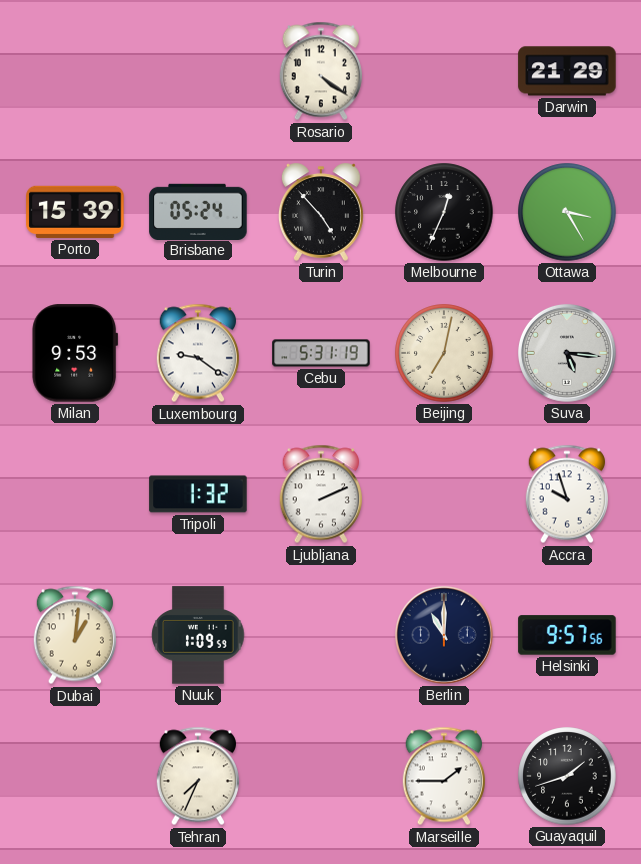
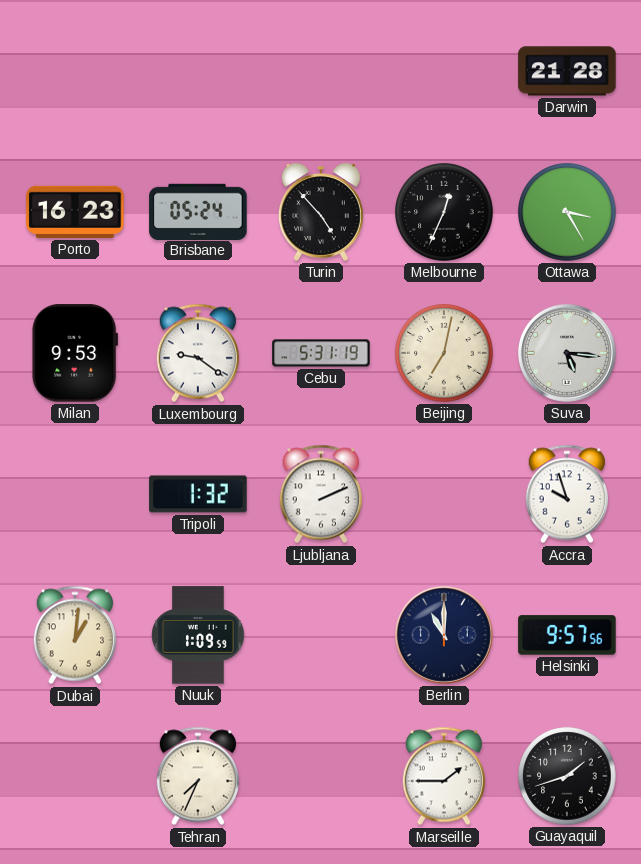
Rosario: 4:21 -> none
Darwin: 21:29 -> 21:28
Porto: 15:39 -> 16:23
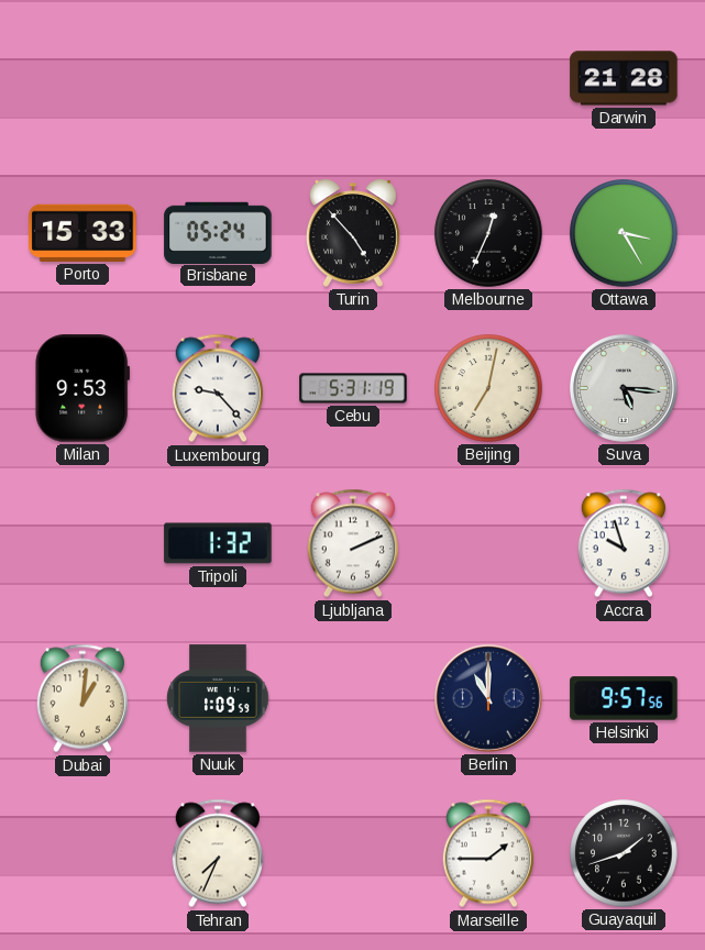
Porto: 16:23 -> 15:33
Luxembourg: 9:21 -> 9:23
